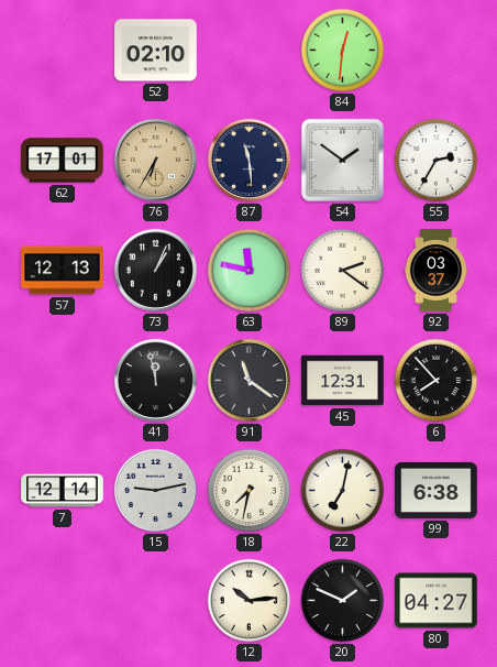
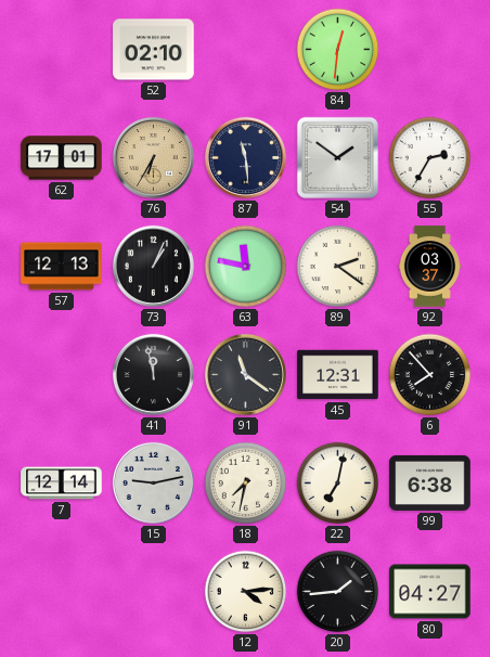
12: 10:14 -> 4:14
20: 1:49 -> 1:44
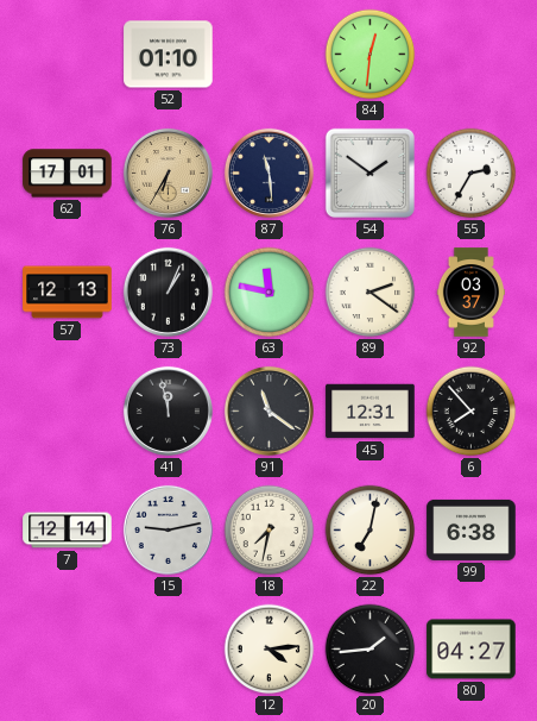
52: 02:10 -> 01:10
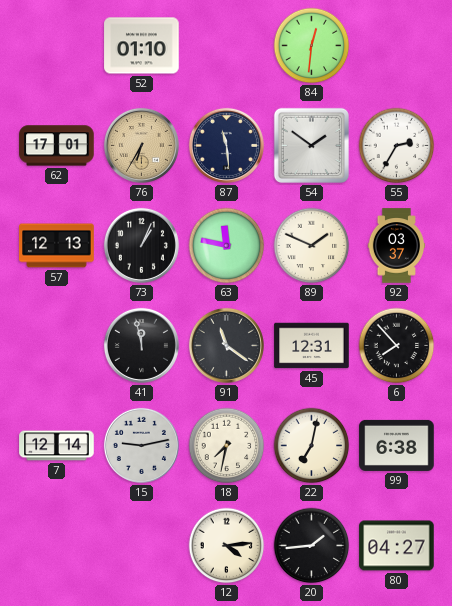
89: 2:21 -> 1:49
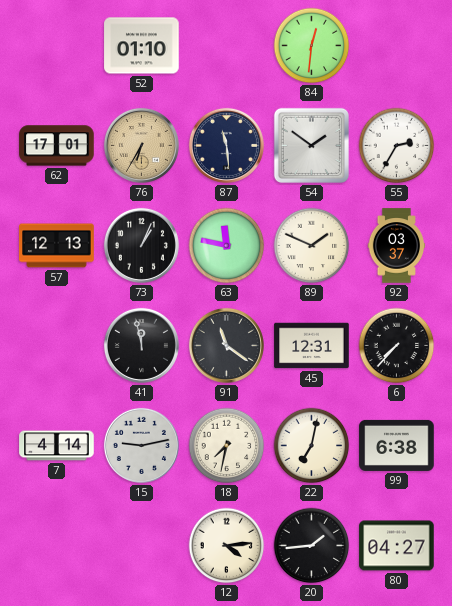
6: 7:53 -> 7:37
7: 12:14 -> 4:14
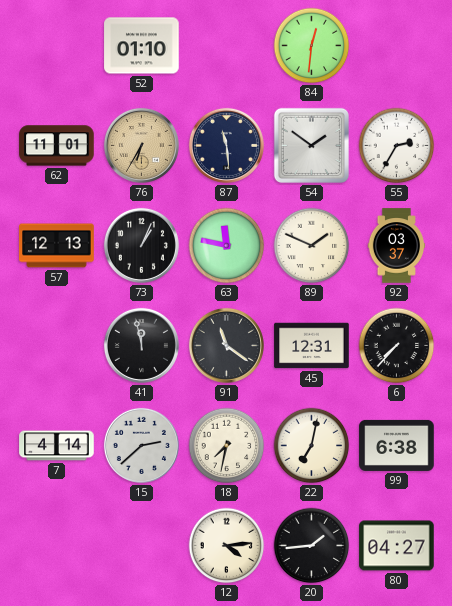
62: 17:01 -> 11:01
15: 9:13 -> 2:38
